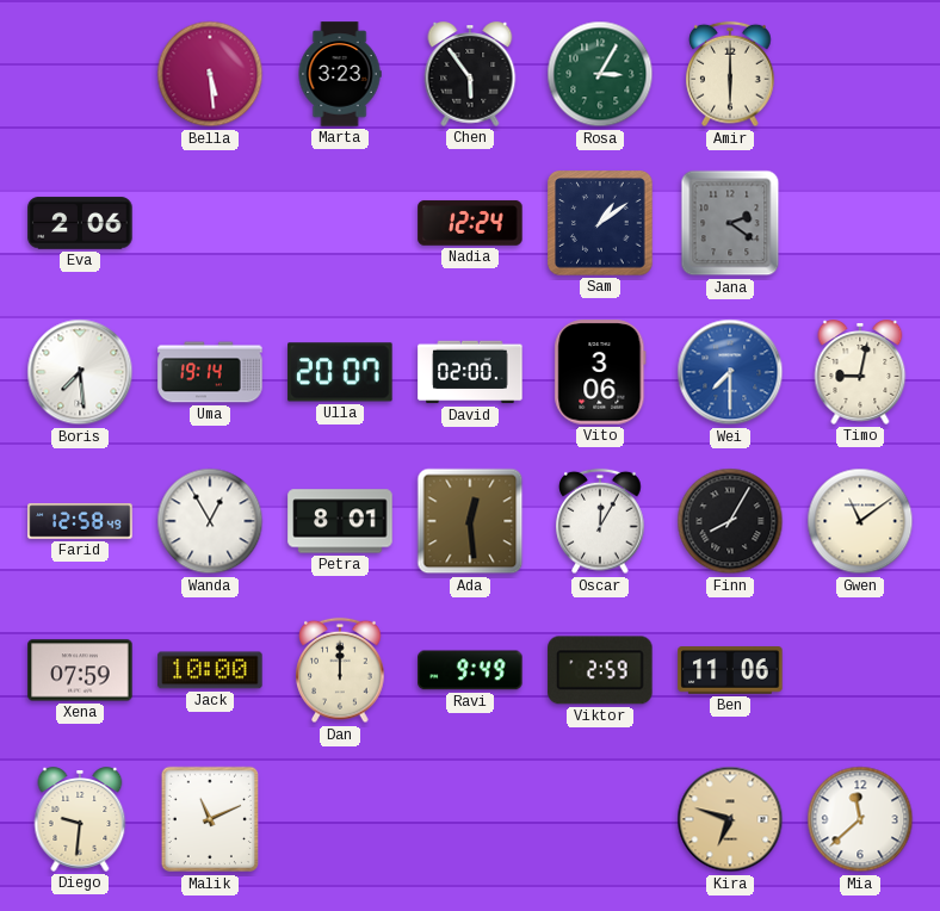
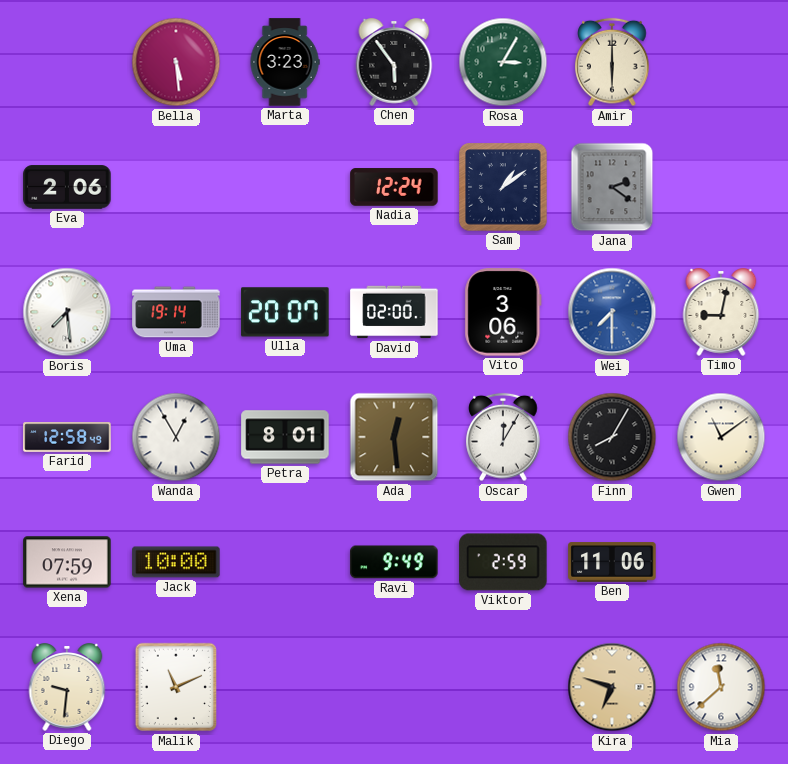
Dan: 12:00 -> none
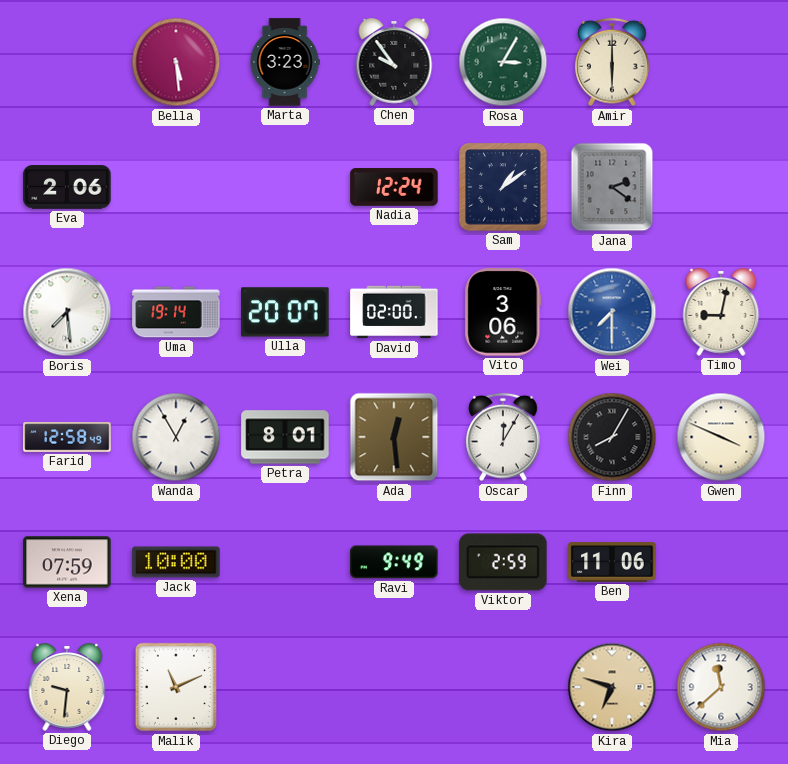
Chen: 5:54 -> 9:54
Gwen: 11:09 -> 3:49
